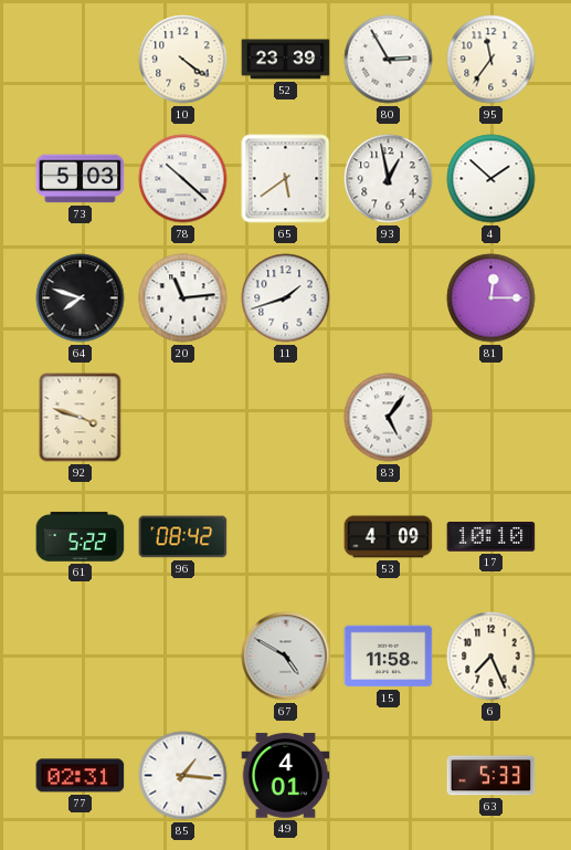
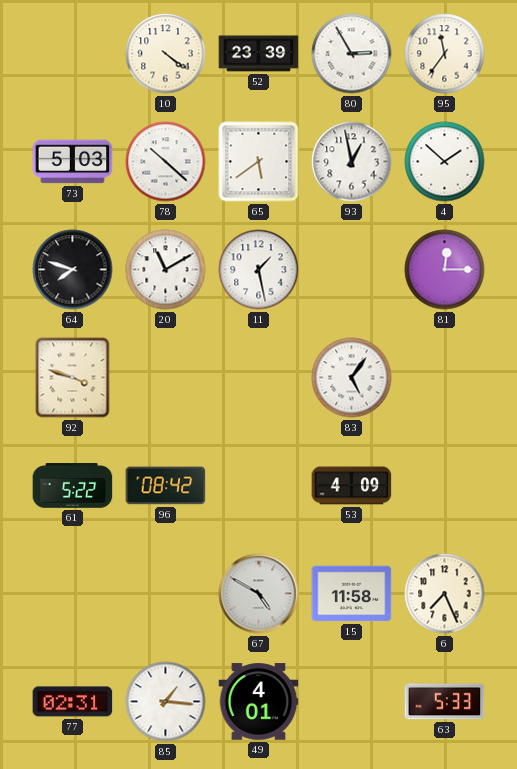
20: 11:14 -> 11:10
11: 1:42 -> 1:28
17: 10:10 -> none
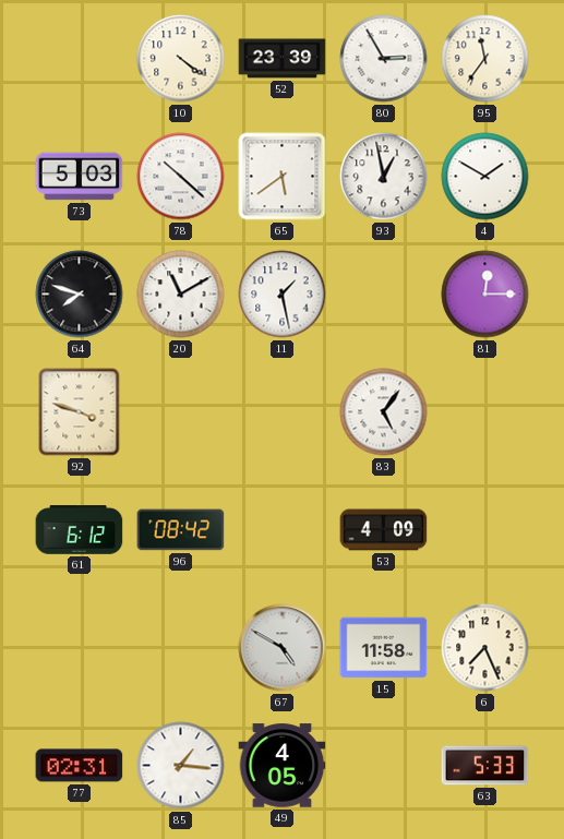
4: 1:52 -> 1:50
61: 5:22 -> 6:12
49: 4:01 -> 4:05
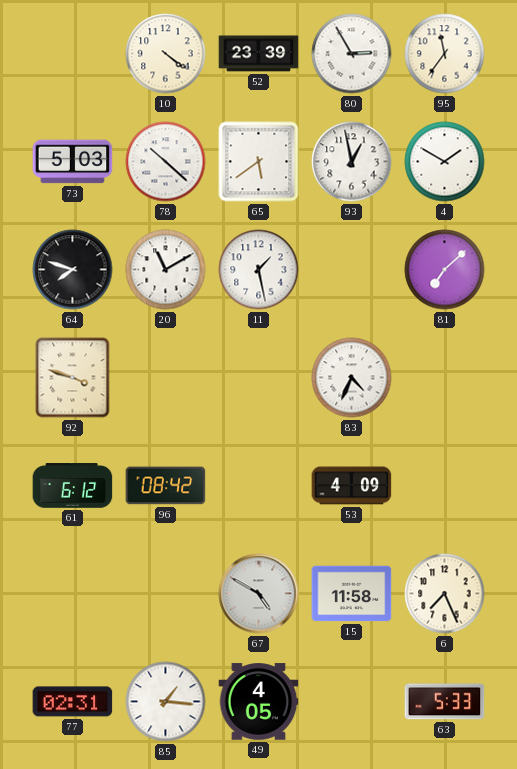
81: 12:15 -> 7:08
83: 5:06 -> 4:34
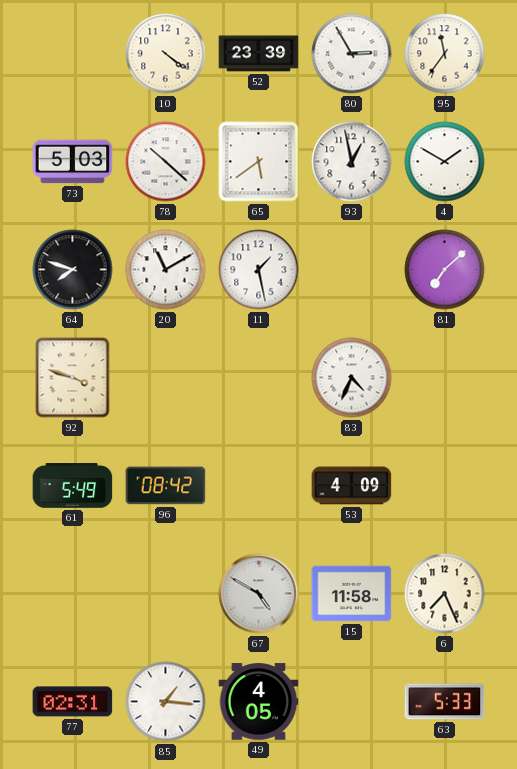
61: 6:12 -> 5:49
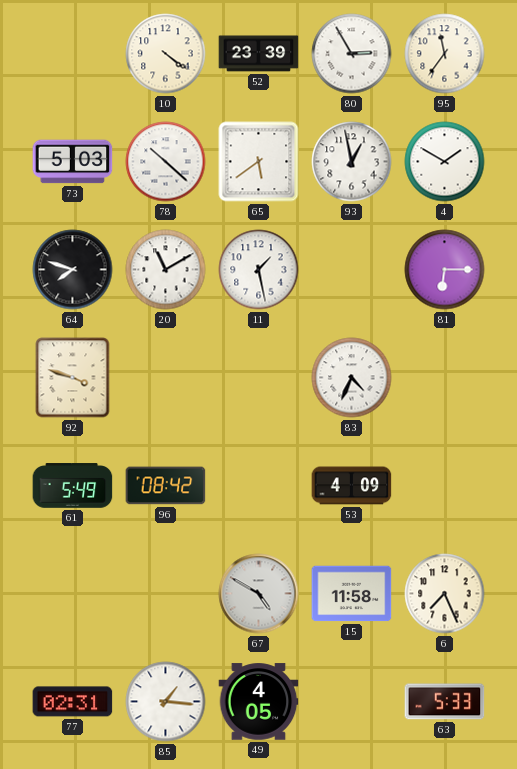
81: 7:08 -> 6:15
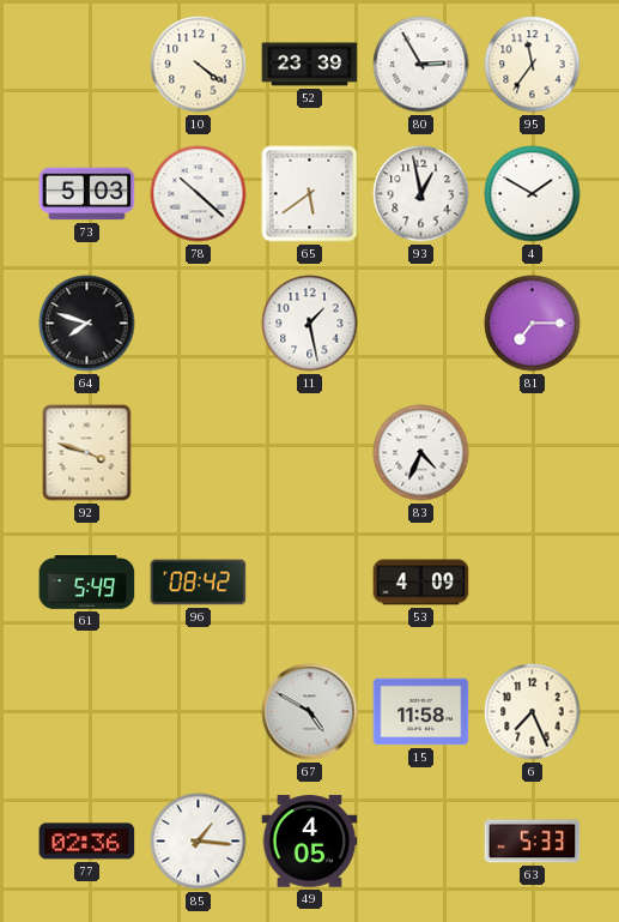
20: 11:10 -> none
81: 6:15 -> 7:15
77: 02:31 -> 02:36
